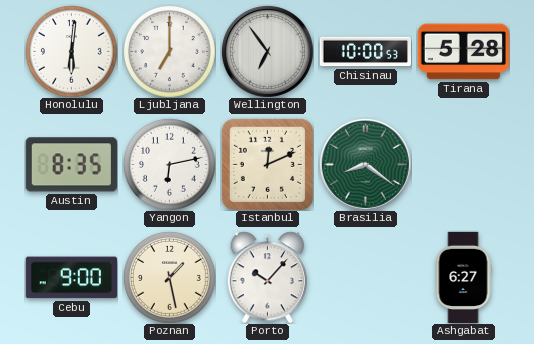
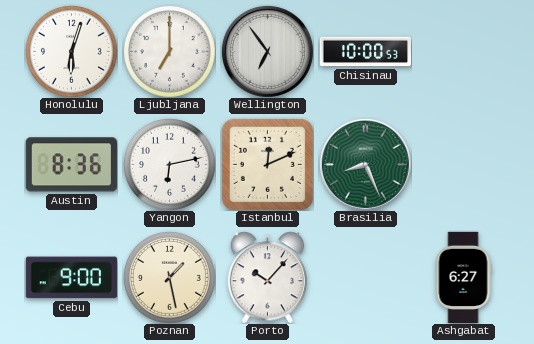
Honolulu: 6:01 -> 6:03
Tirana: 5:28 -> none
Austin: 8:35 -> 8:36
Brasilia: 8:21 -> 8:26
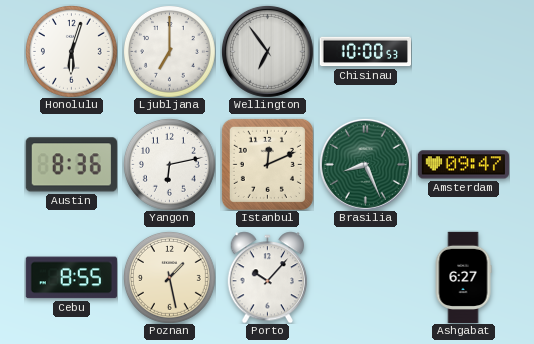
Amsterdam: none -> 09:47
Cebu: 9:00 -> 8:55
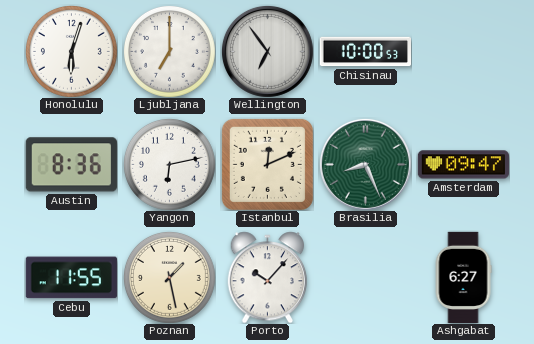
Cebu: 8:55 -> 11:55
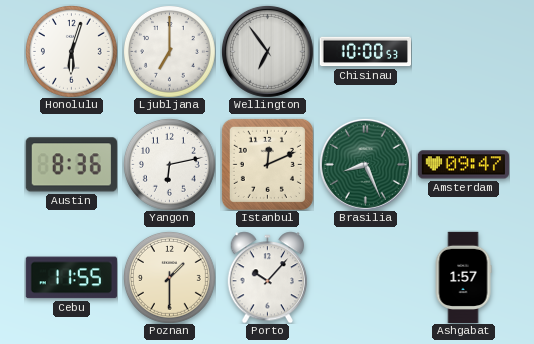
Poznan: 1:28 -> 1:30
Ashgabat: 6:27 -> 1:57
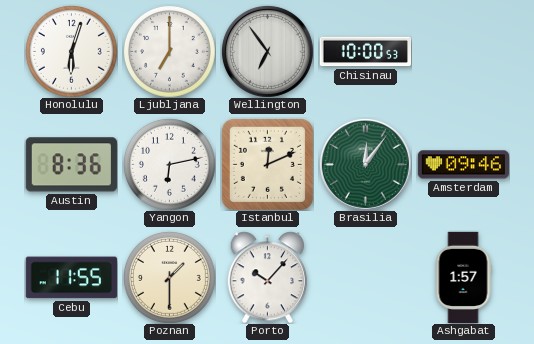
Brasilia: 8:26 -> 12:06
Amsterdam: 09:47 -> 09:46
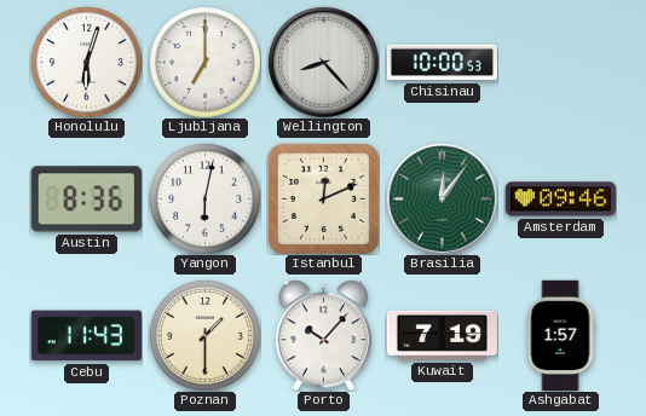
Wellington: 6:54 -> 8:23
Yangon: 6:13 -> 6:02
Cebu: 11:55 -> 11:43
Kuwait: none -> 7:19
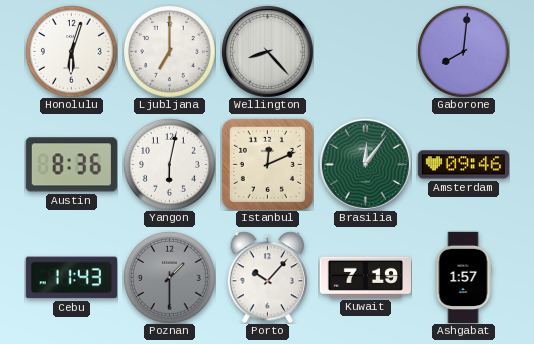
Chisinau: 10:00 -> none
Gaborone: none -> 8:01
Poznan dial: cream -> grey
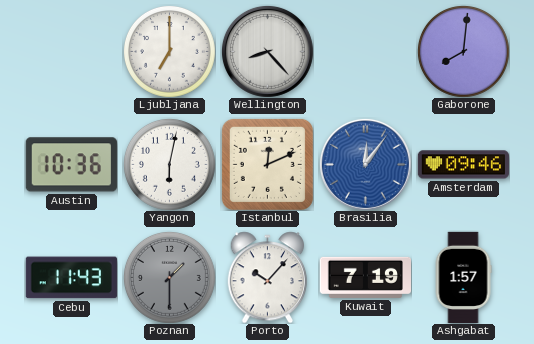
Honolulu: 6:03 -> none
Austin: 8:36 -> 10:36
Brasilia dial: green -> blue
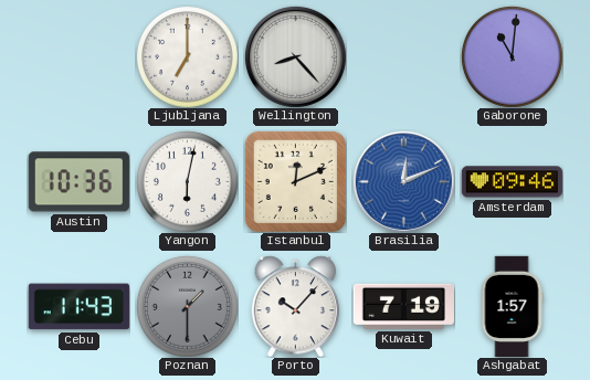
Gaborone: 8:01 -> 11:01
Brasilia: 12:06 -> 12:11
